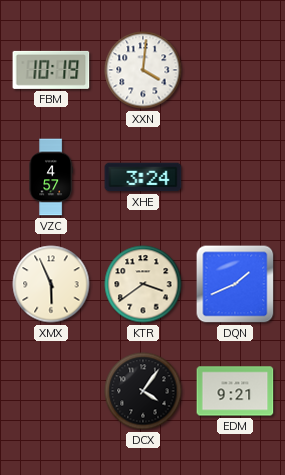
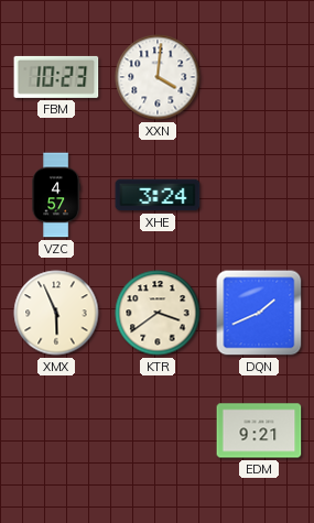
FBM: 10:19 -> 10:23
DCX: 4:06 -> none
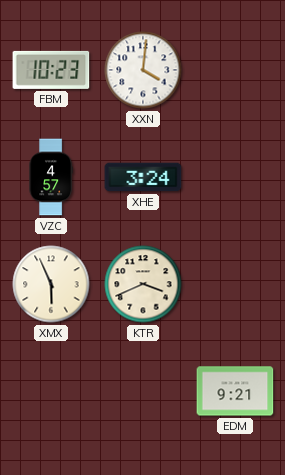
KTR: 3:39 -> 3:41
DQN: 1:41 -> none
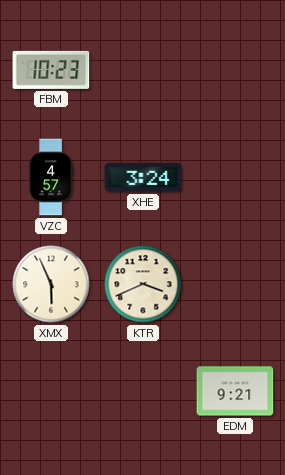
XXN: 4:01 -> none
